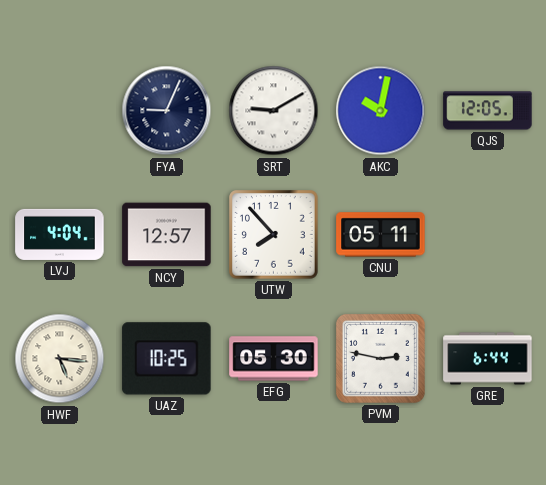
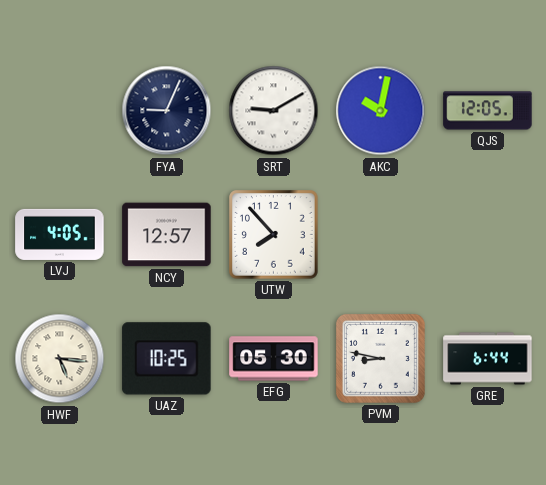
LVJ: 4:04 -> 4:05
CNU: 05:11 -> none
PVM: 2:47 -> 8:47
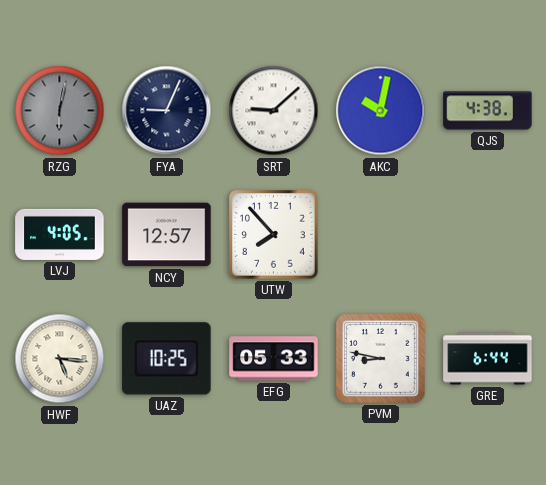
RZG: none -> 6:02
SRT: 9:10 -> 9:08
QJS: 12:05 -> 4:38
EFG: 05:30 -> 05:33
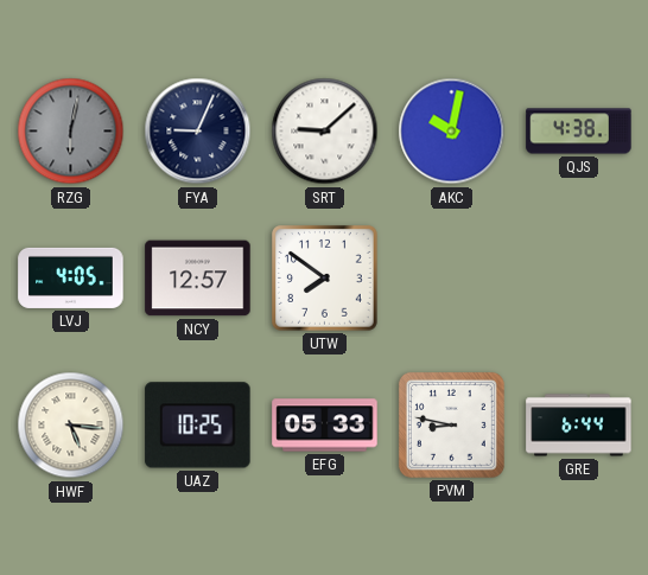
UTW: 7:53 -> 7:51
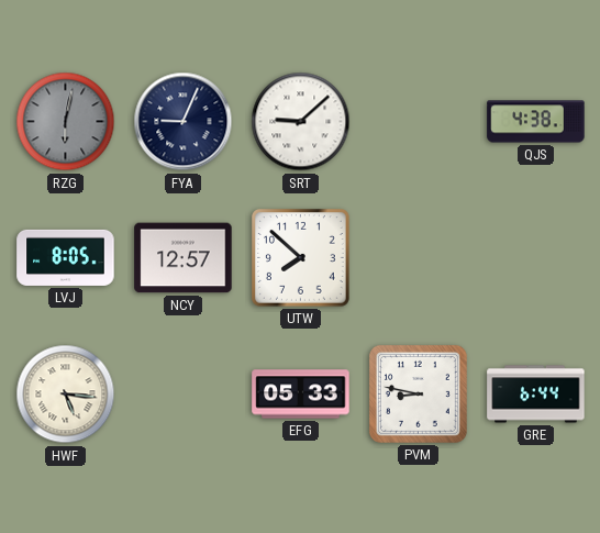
AKC: 10:02 -> none
LVJ: 4:05 -> 8:05
UTW: 7:51 -> 7:52
UAZ: 10:25 -> none
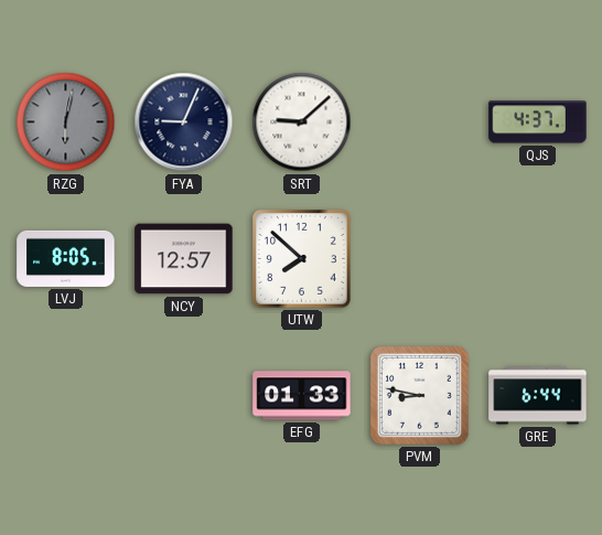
QJS: 4:38 -> 4:37
HWF: 5:16 -> none
EFG: 05:33 -> 01:33
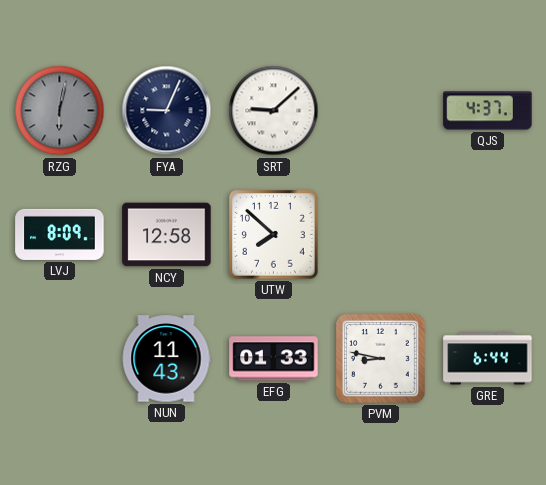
LVJ: 8:05 -> 8:09
NCY: 12:57 -> 12:58
NUN: none -> 11:43
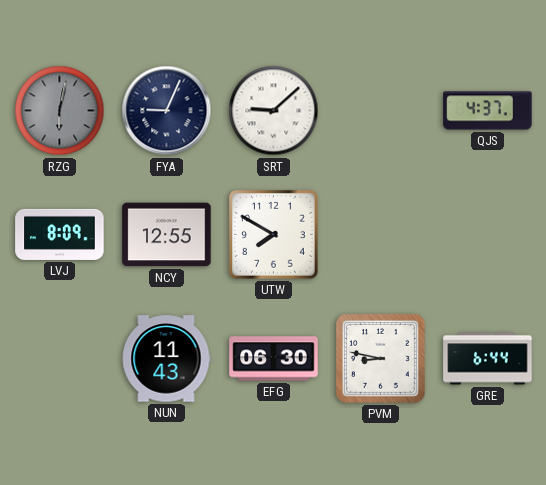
NCY: 12:58 -> 12:55
UTW: 7:52 -> 7:50
EFG: 01:33 -> 06:30
